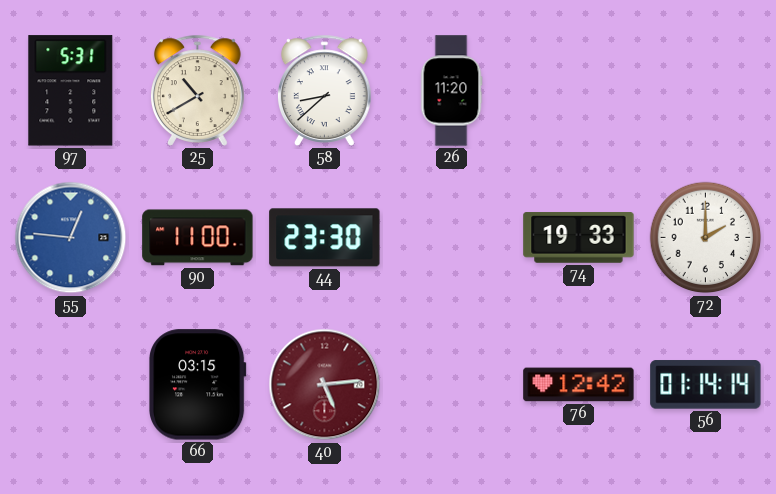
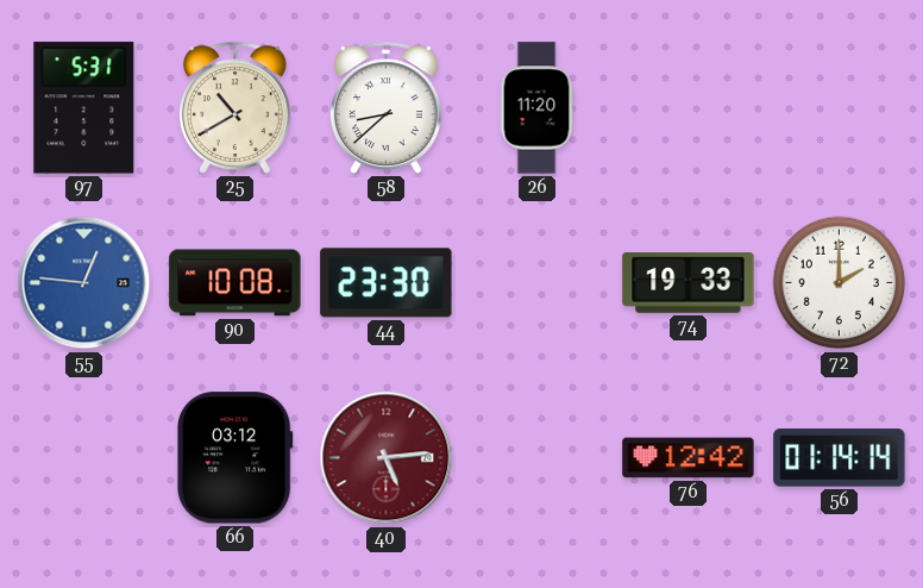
90: 11:00 -> 10:08
66: 03:15 -> 03:12
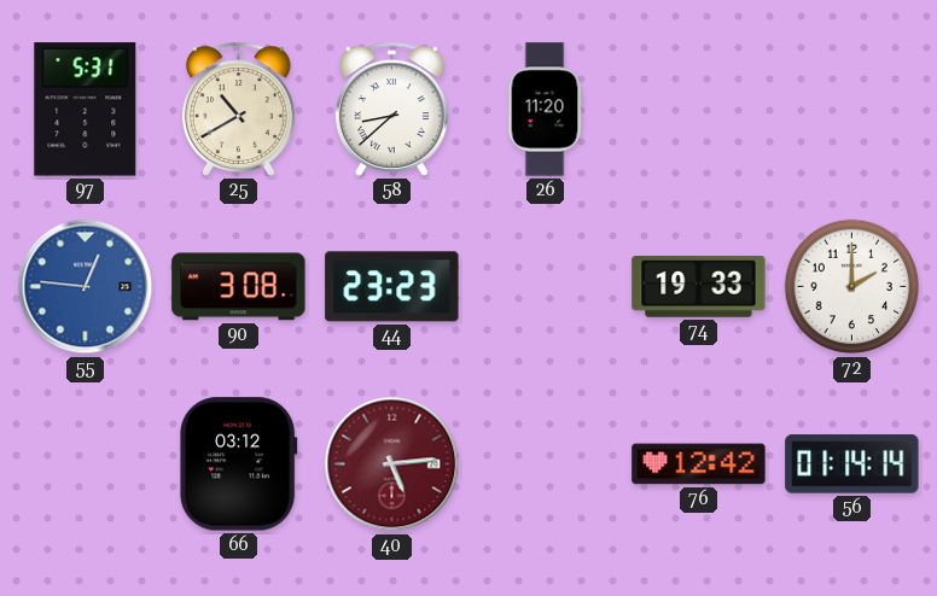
90: 10:08 -> 3:08
44: 23:30 -> 23:23
